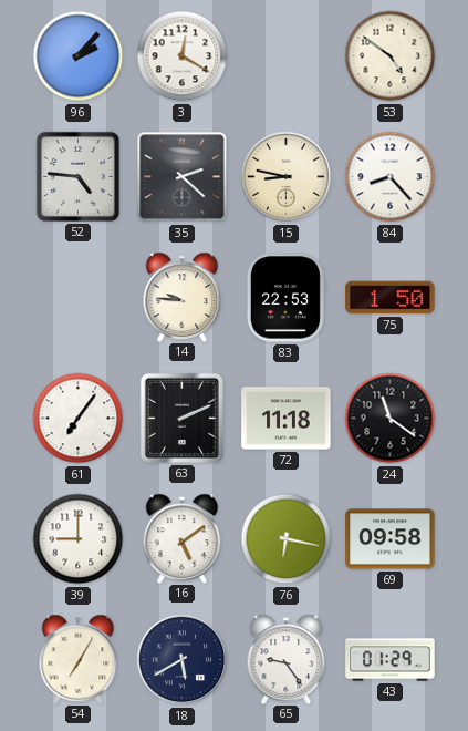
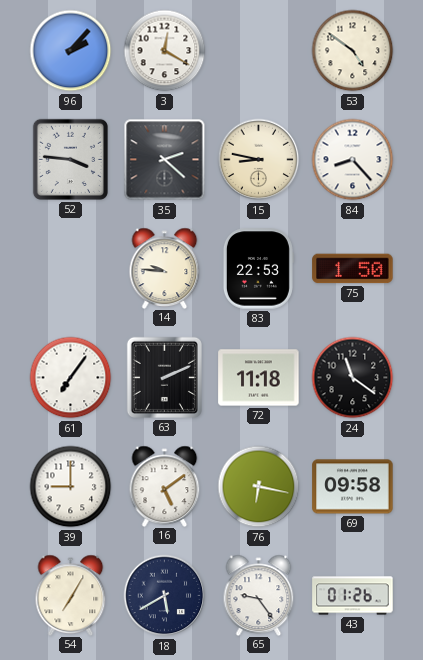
52: 4:46 -> 3:46
43: 01:29 -> 01:26
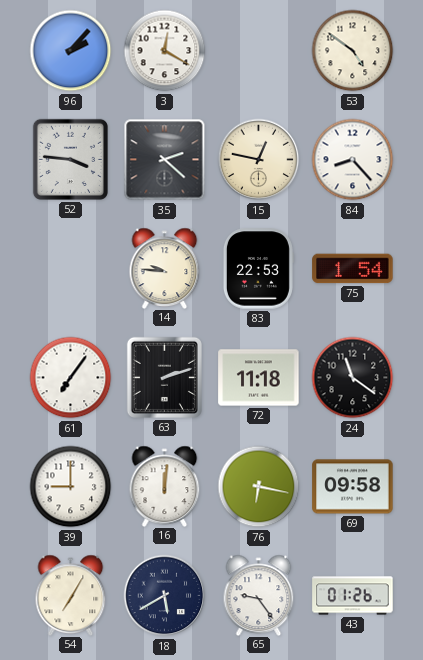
15: 8:47 -> 12:47
75: 1:50 -> 1:54
63: 2:11 -> 2:12
16: 5:09 -> 12:01
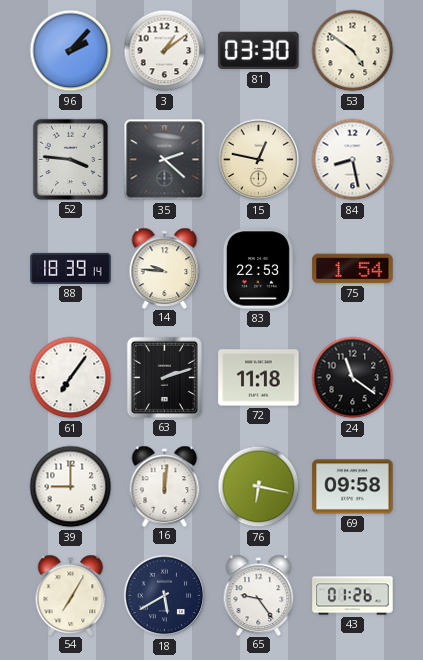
3: 12:20 -> 1:09
81: none -> 03:30
84: 8:23 -> 8:28
88: none -> 18:39
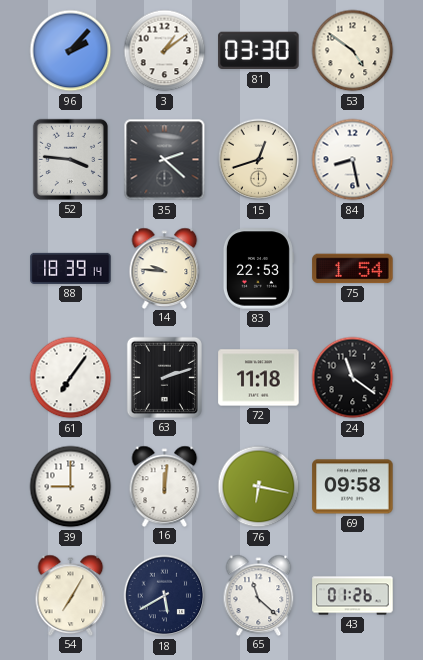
15: 12:47 -> 12:42
65: 9:24 -> 11:22
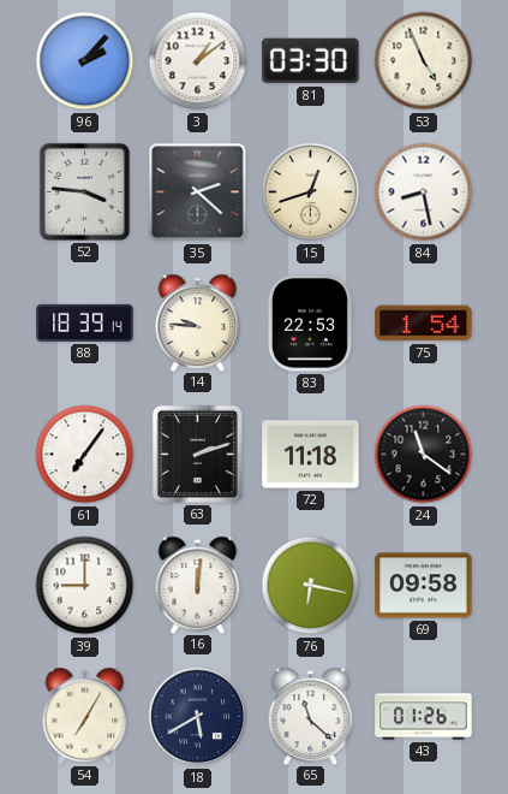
53: 4:51 -> 4:56
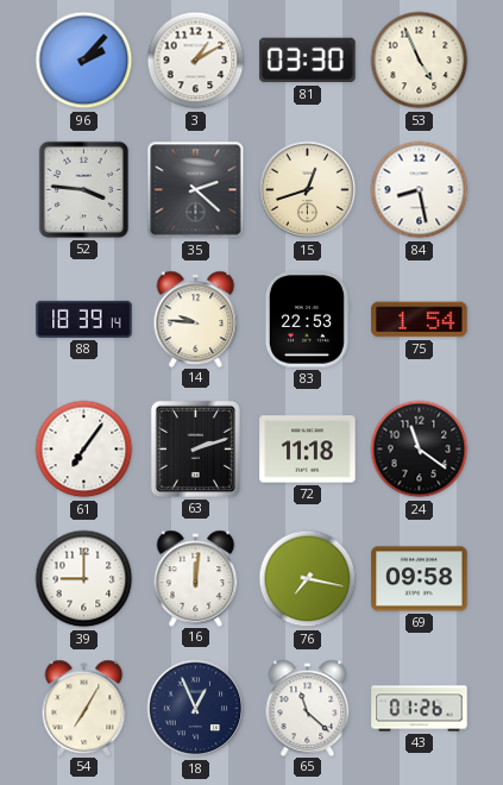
3: 1:09 -> 1:10
76: 6:17 -> 7:17
18: 5:40 -> 12:56
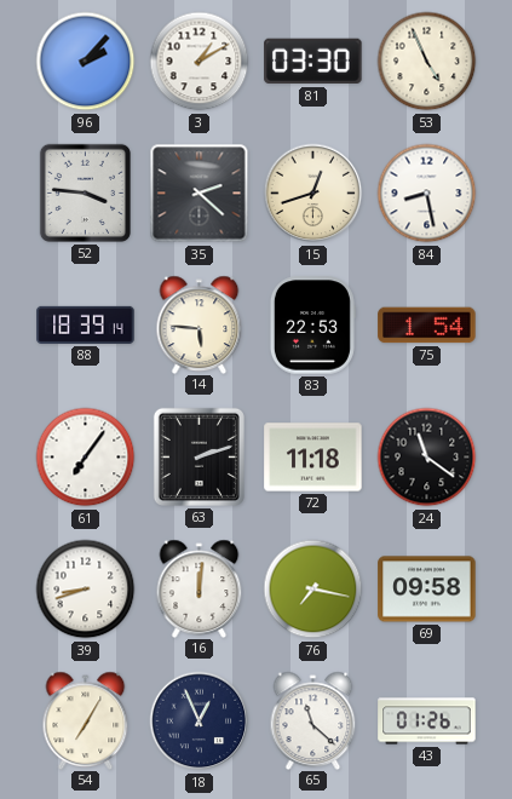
14: 9:46 -> 5:46
39: 9:00 -> 8:42
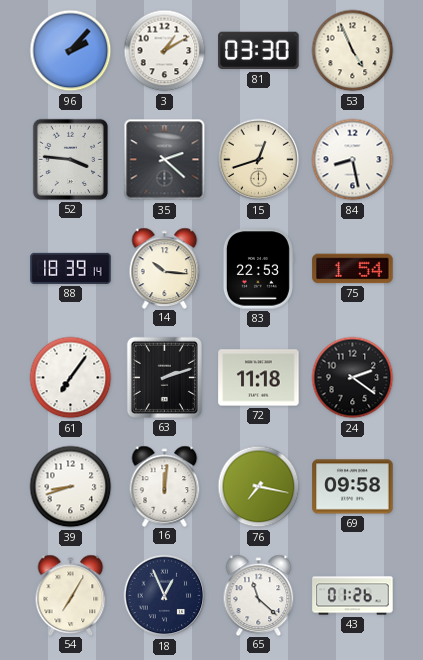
14: 5:46 -> 10:16
24: 11:21 -> 2:21
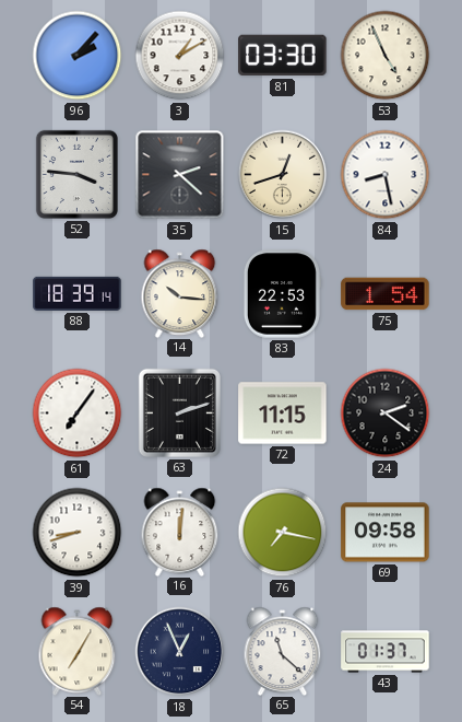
72: 11:18 -> 11:15
43: 01:26 -> 01:37
